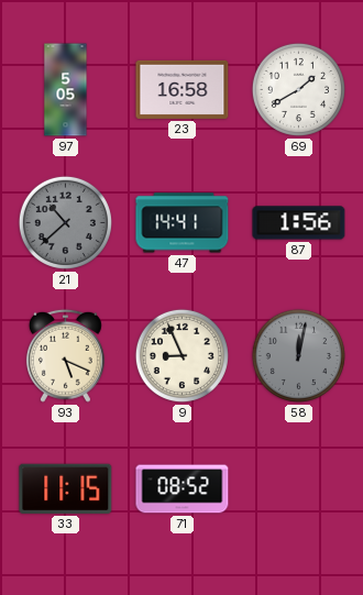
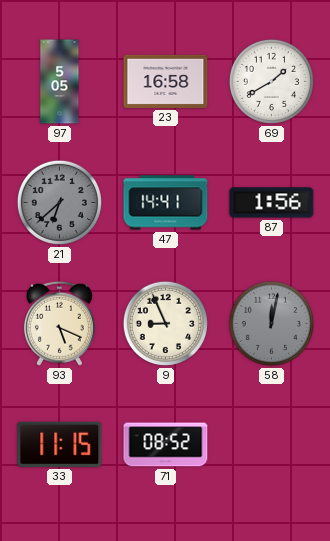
21: 10:38 -> 6:38
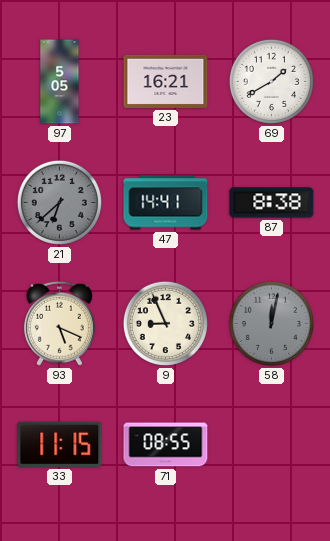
23: 16:58 -> 16:21
87: 1:56 -> 8:38
71: 08:52 -> 08:55
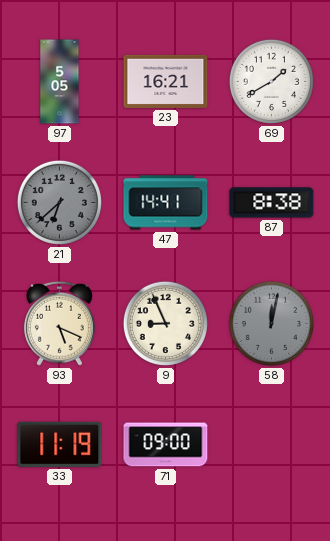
33: 11:15 -> 11:19
71: 08:55 -> 09:00
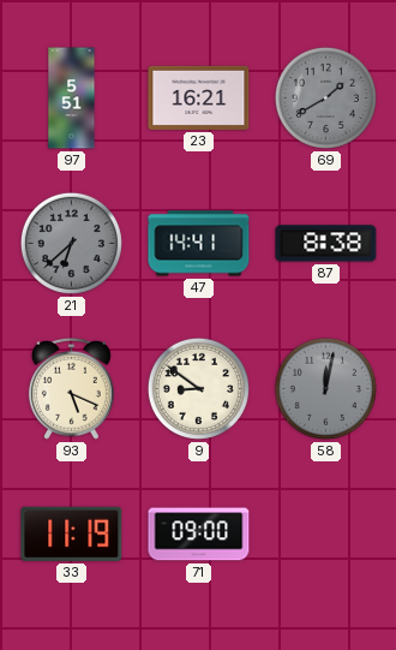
97: 5:05 -> 5:51
69 dial: white -> grey
9: 8:56 -> 8:51
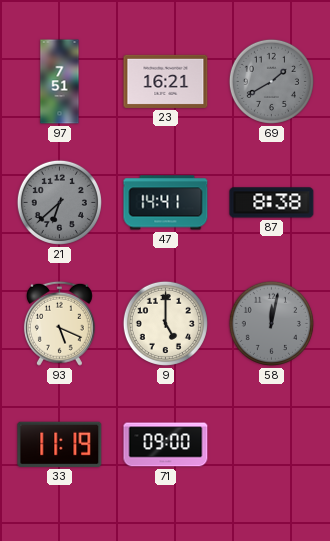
97: 5:51 -> 7:51
9: 8:51 -> 5:00
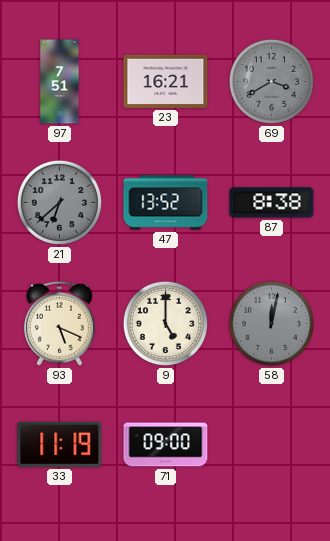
69: 1:40 -> 3:40
47: 14:41 -> 13:52
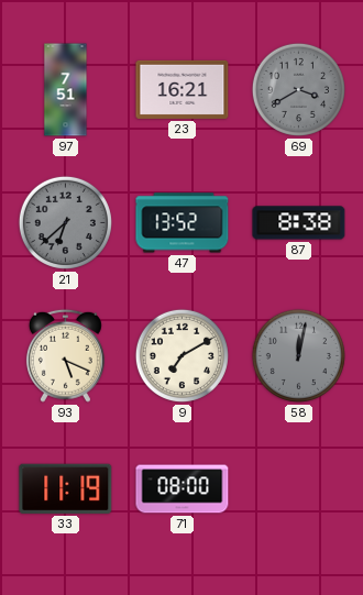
9: 5:00 -> 7:10
71: 09:00 -> 08:00
